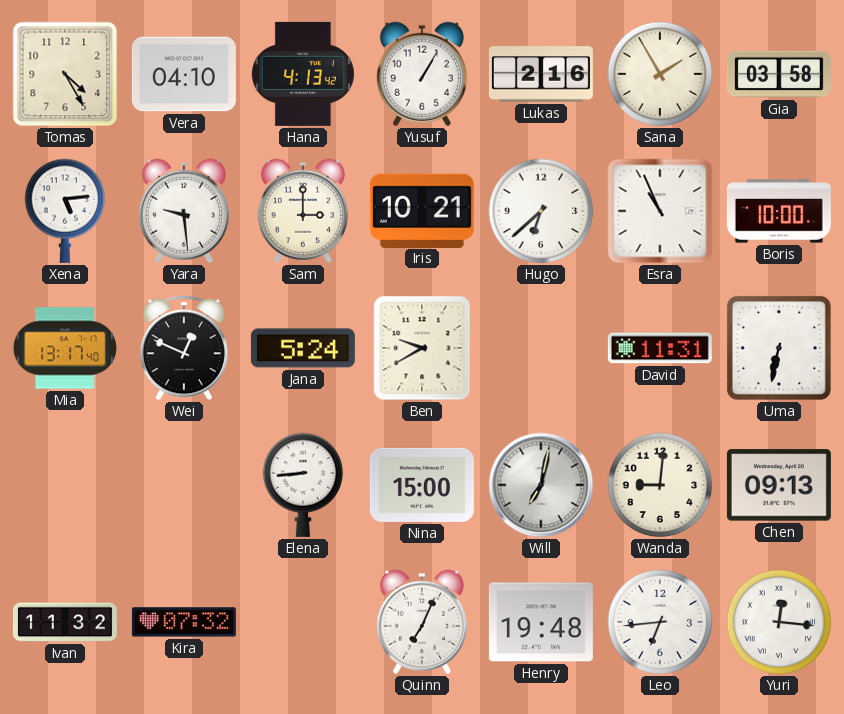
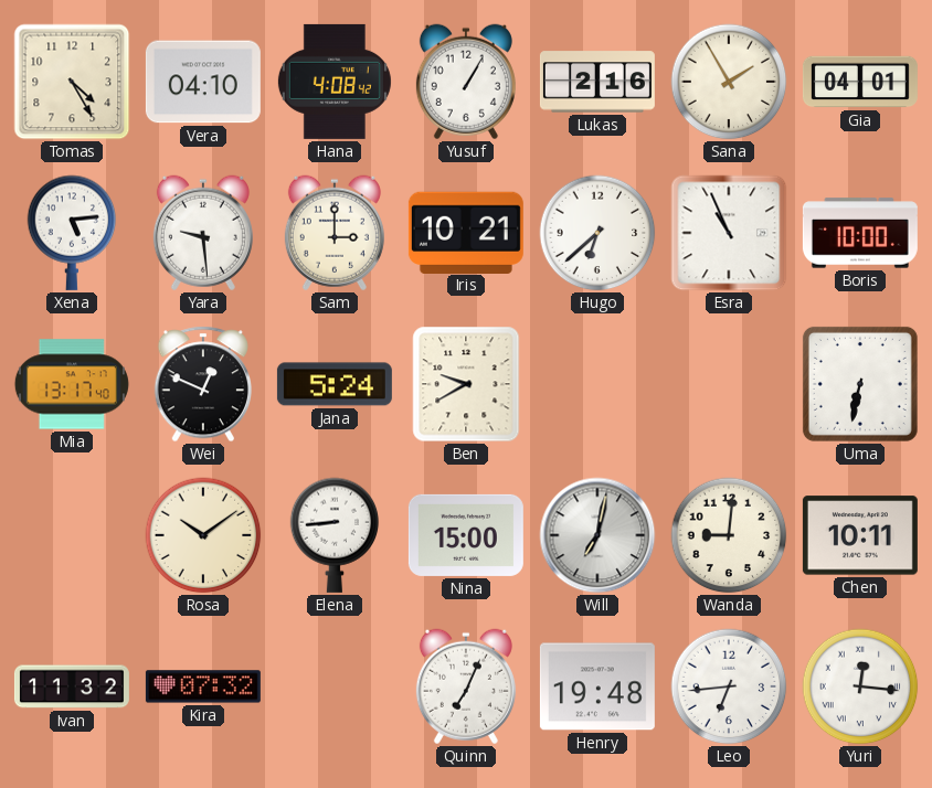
Hana: 4:13 -> 4:08
Gia: 03:58 -> 04:01
David: 11:31 -> none
Rosa: none -> 10:09
Chen: 09:13 -> 10:11
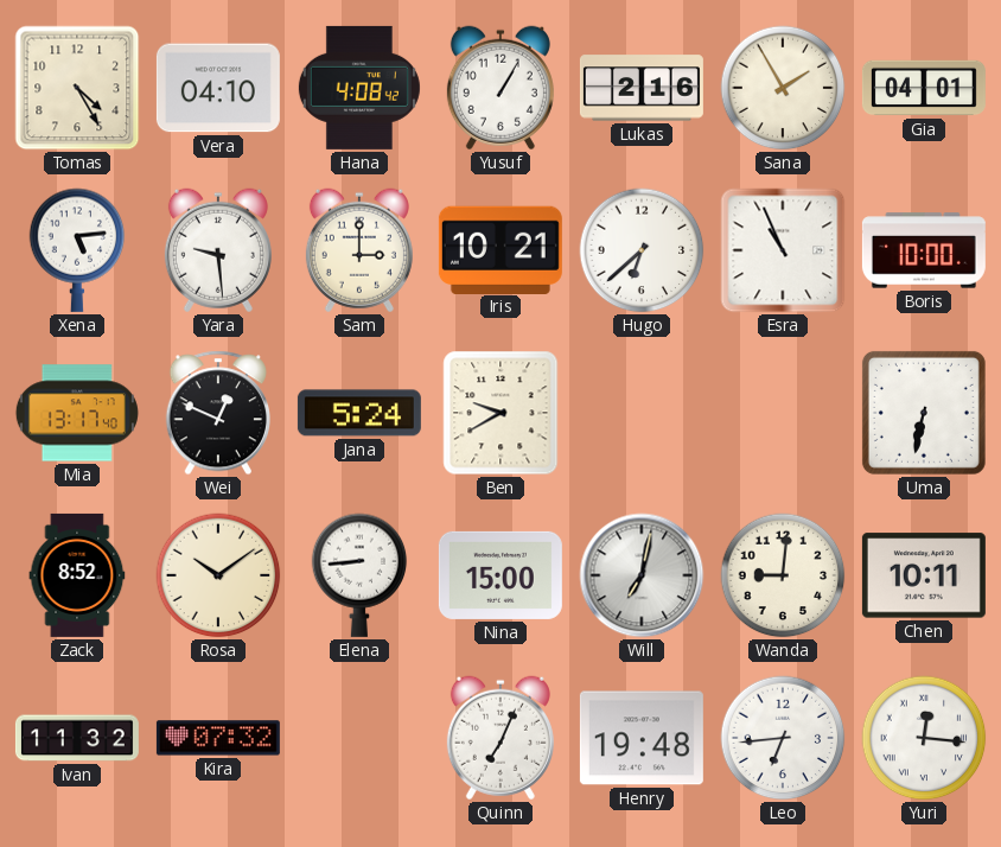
Zack: none -> 8:52
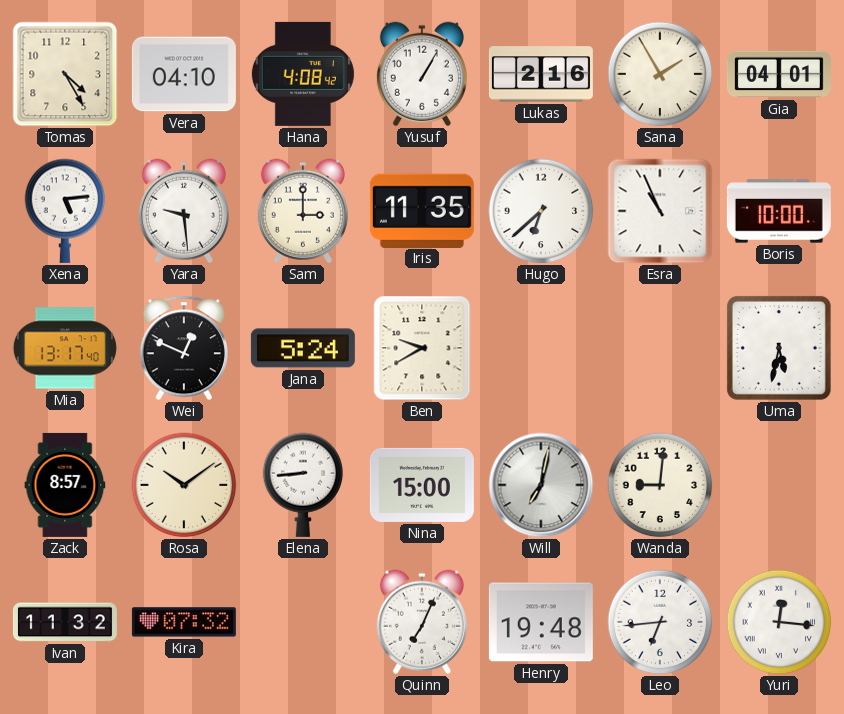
Iris: 10:21 -> 11:35
Uma: 6:32 -> 5:32
Zack: 8:52 -> 8:57
Chen: 10:11 -> none
